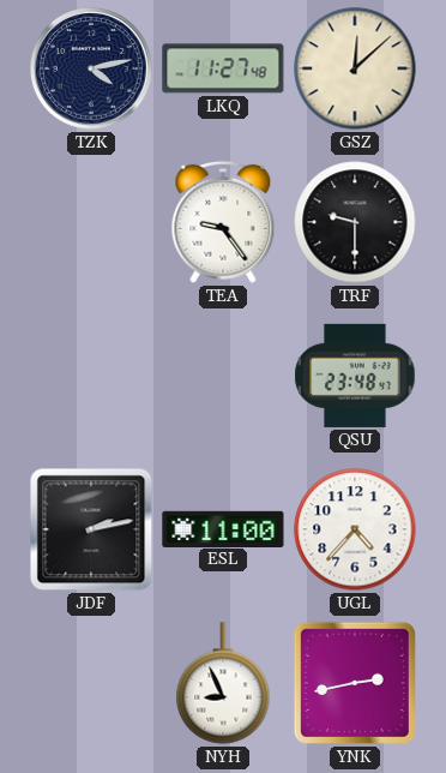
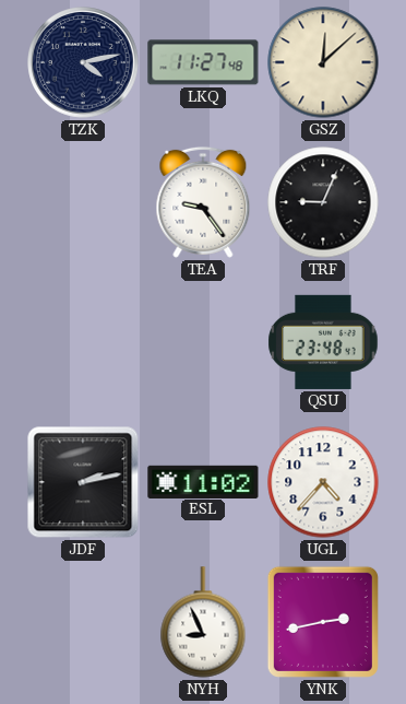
TRF: 9:30 -> 9:04
ESL: 11:00 -> 11:02
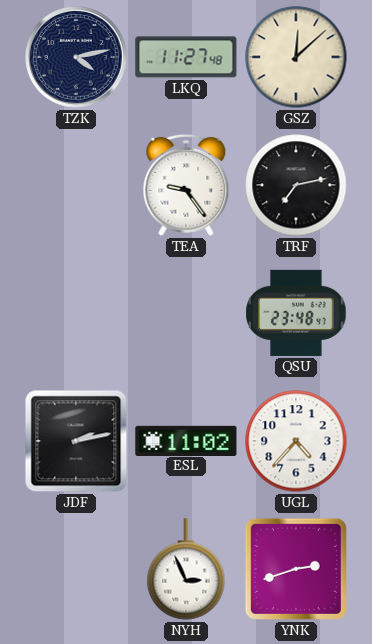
TRF: 9:04 -> 7:13
NYH: 8:56 -> 2:56
YNK: 2:43 -> 2:42
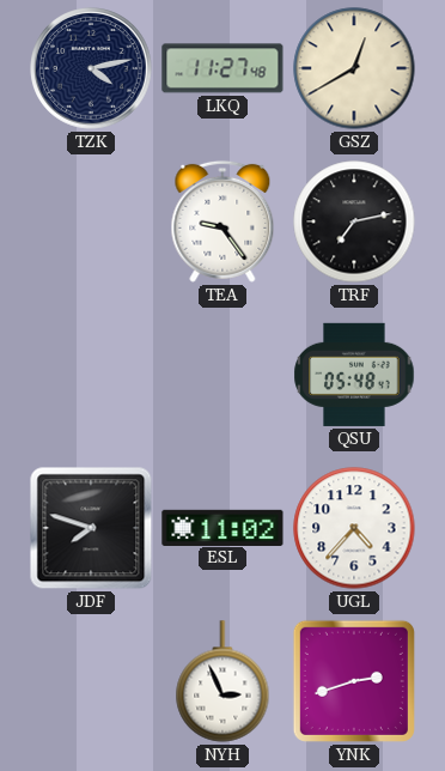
GSZ: 12:08 -> 12:40
QSU: 23:48 -> 05:48
JDF: 2:13 -> 7:48
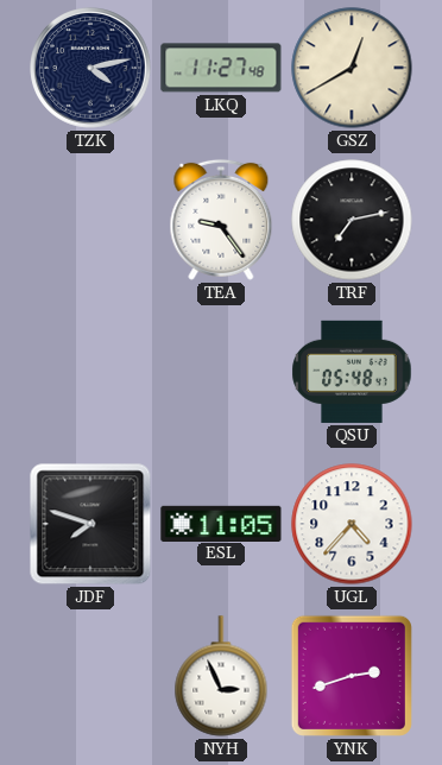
ESL: 11:02 -> 11:05
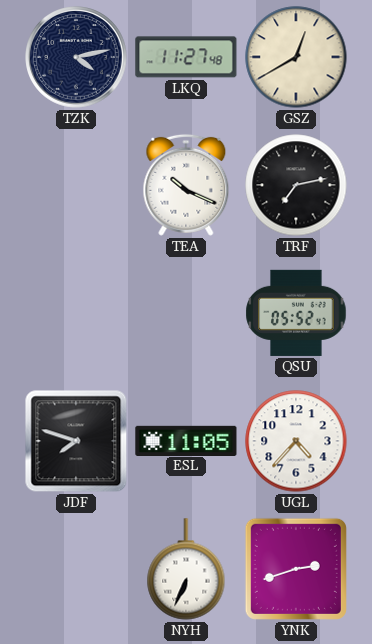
TEA: 9:24 -> 10:19
QSU: 05:48 -> 05:52
NYH: 2:56 -> 6:34
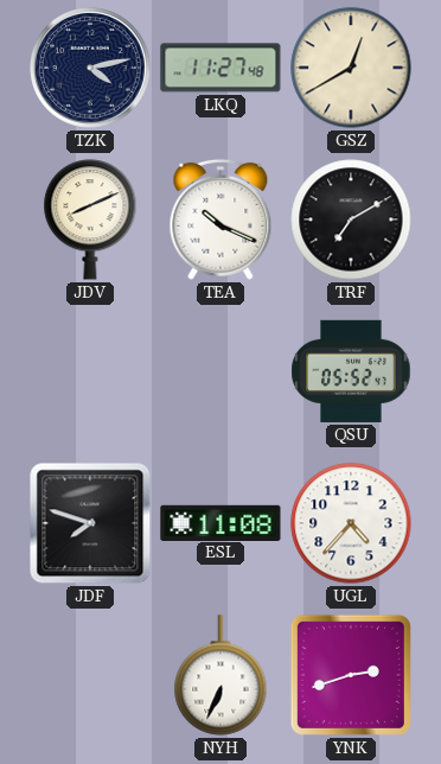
JDV: none -> 8:11
TRF: 7:13 -> 7:10
ESL: 11:05 -> 11:08
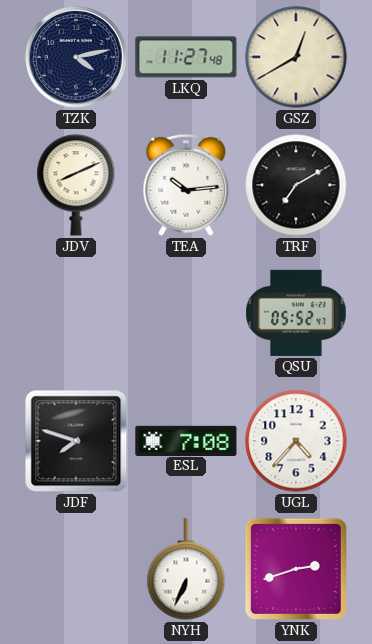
TEA: 10:19 -> 10:14
ESL: 11:08 -> 7:08
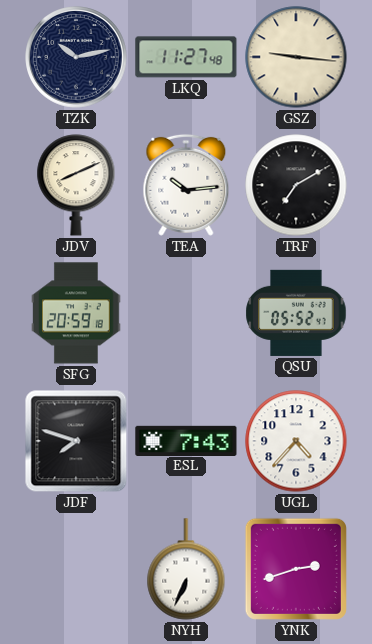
TZK: 4:13 -> 10:13
GSZ: 12:40 -> 9:16
SFG: none -> 20:59
ESL: 7:08 -> 7:43
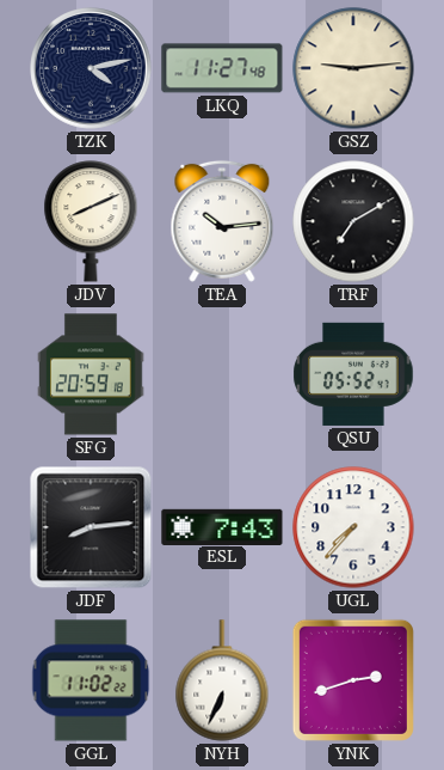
TZK: 10:13 -> 4:13
GSZ: 9:16 -> 9:14
JDF: 7:48 -> 8:14
UGL: 4:37 -> 7:37
GGL: none -> 11:02
